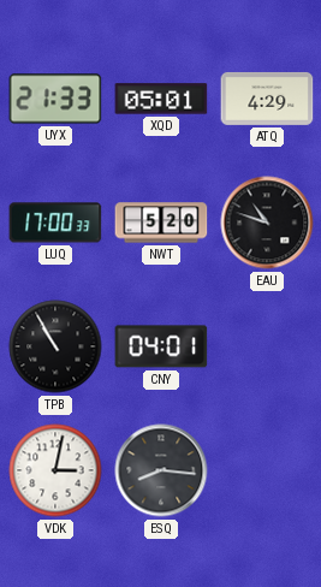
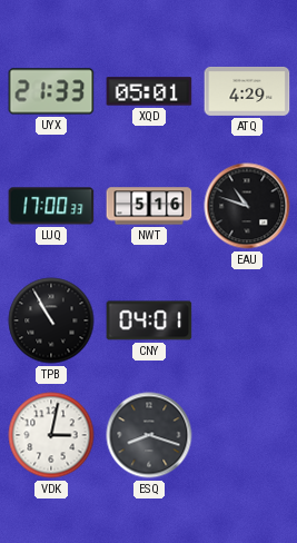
NWT: 5:20 -> 5:16
ESQ: 8:16 -> 8:18
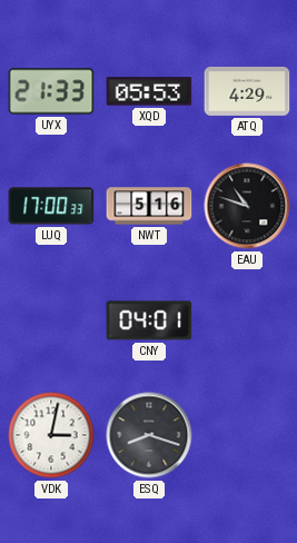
XQD: 05:01 -> 05:53
TPB: 10:55 -> none
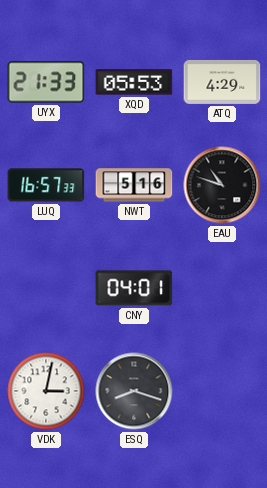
LUQ: 17:00 -> 16:57
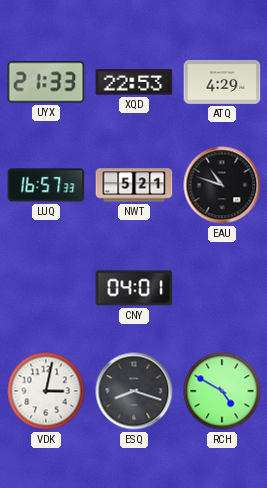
XQD: 05:53 -> 22:53
NWT: 5:16 -> 5:21
RCH: none -> 4:50
